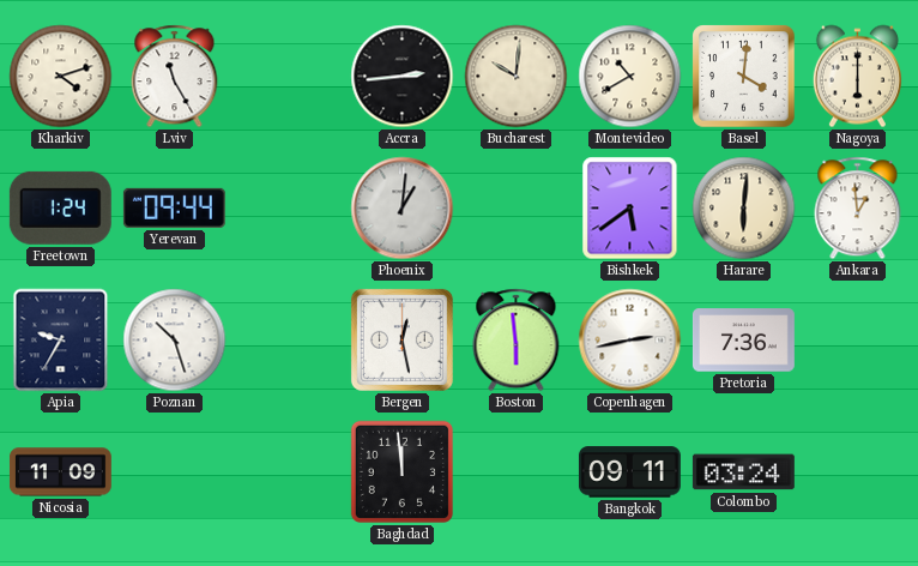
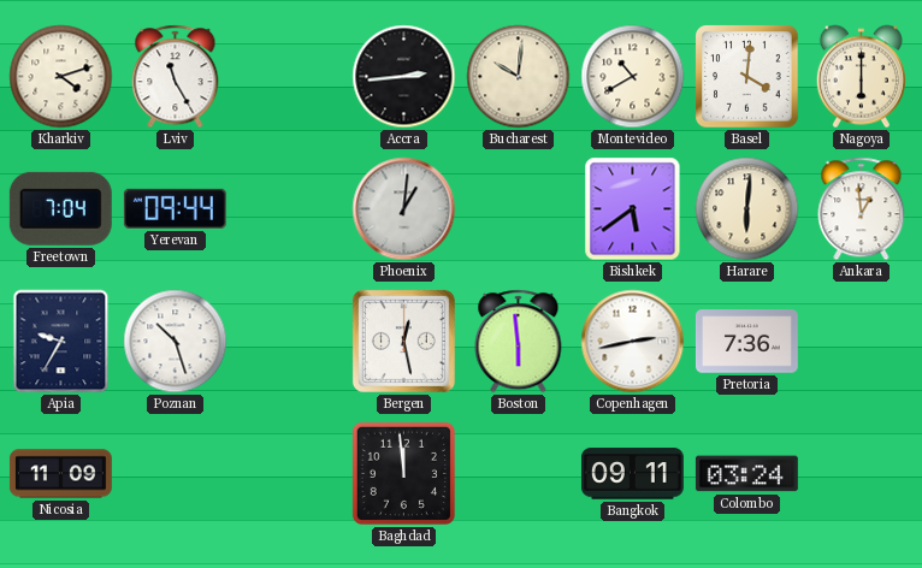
Freetown: 1:24 -> 7:04
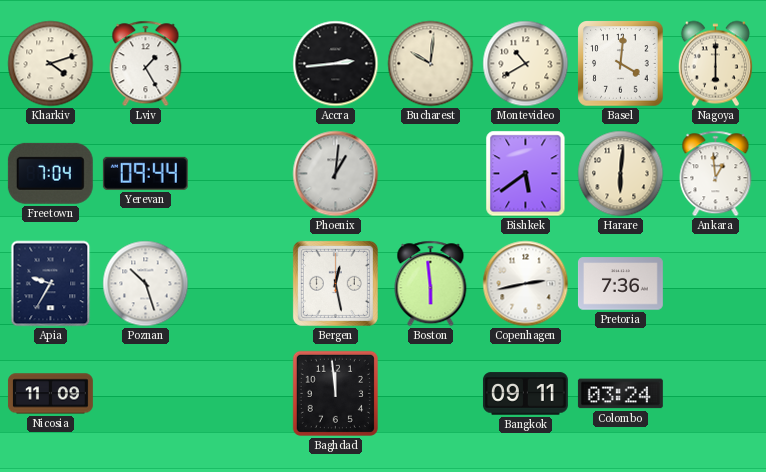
Lviv: 11:25 -> 1:25
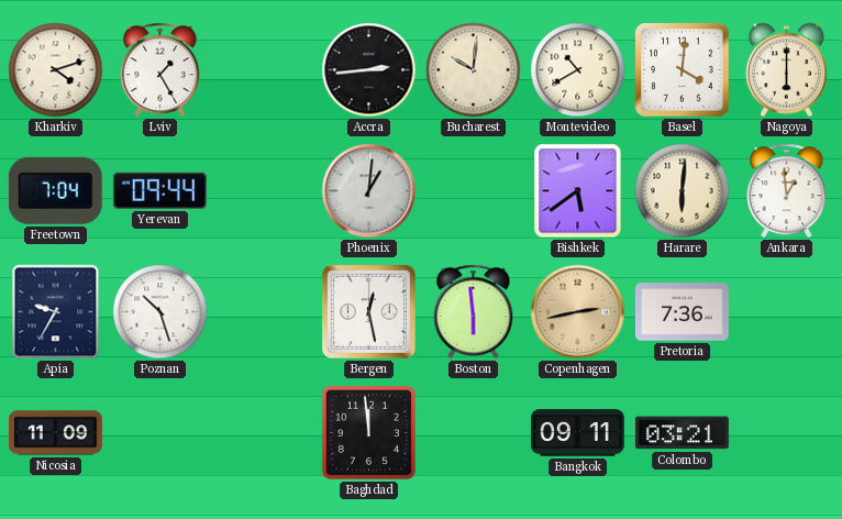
Copenhagen dial: white -> champagne
Colombo: 03:24 -> 03:21
